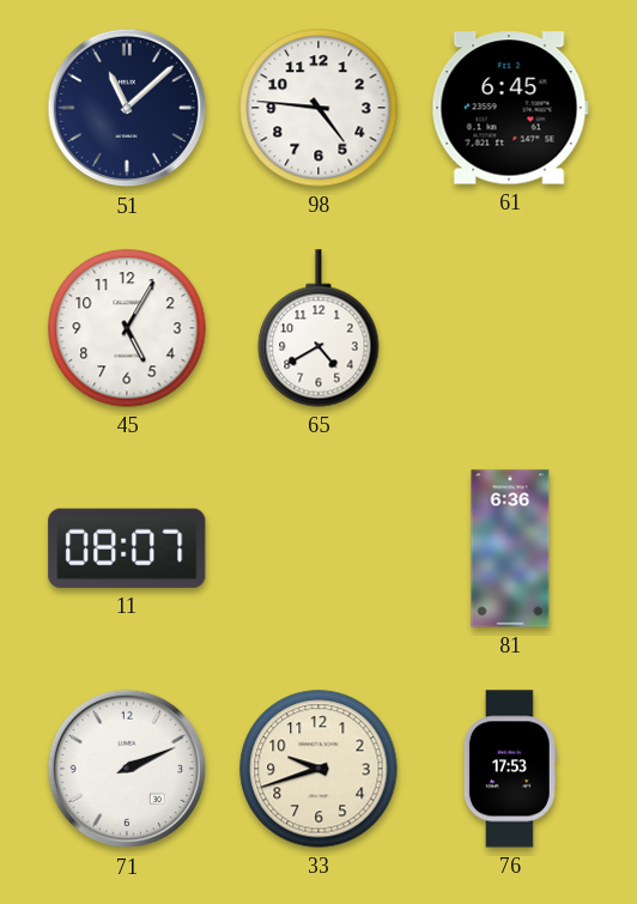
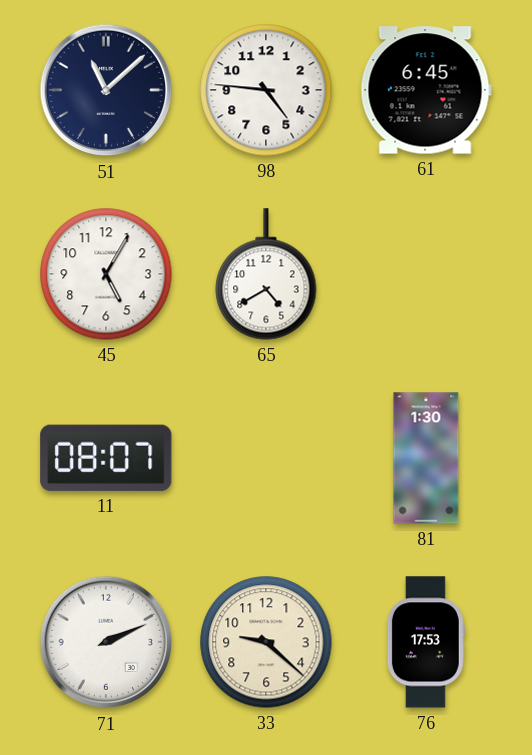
81: 6:36 -> 1:30
33: 9:42 -> 9:22
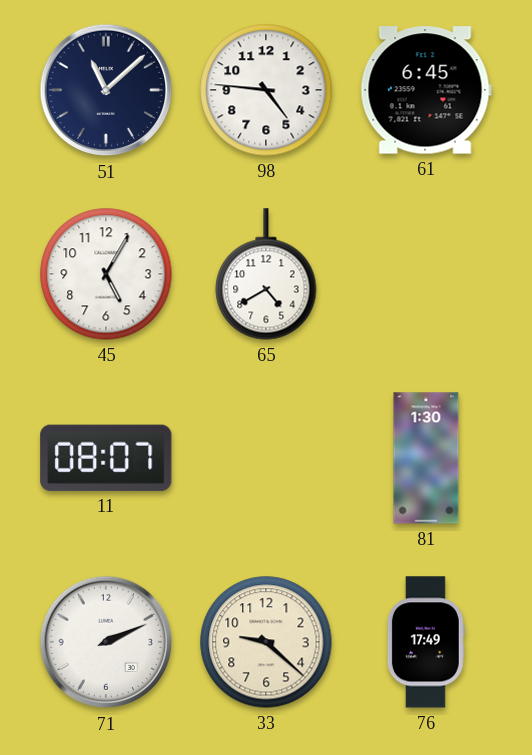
76: 17:53 -> 17:49
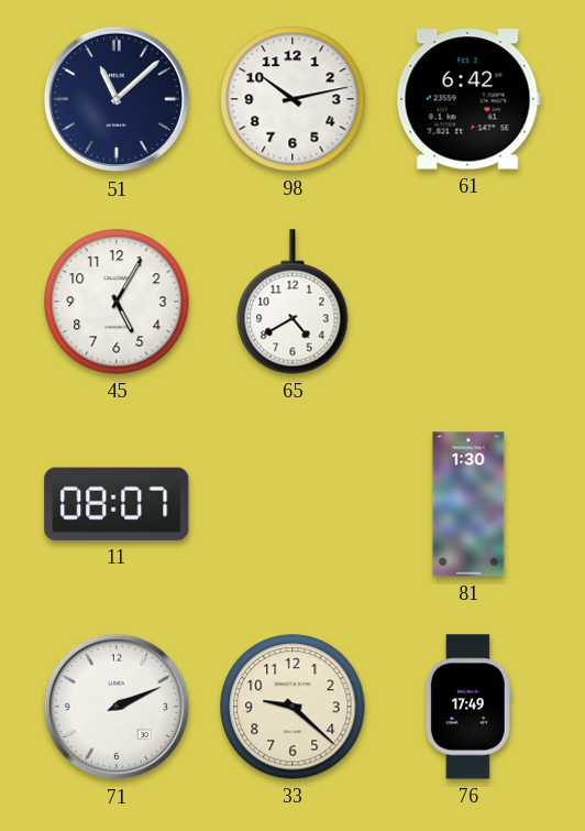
98: 4:46 -> 10:13
61: 6:45 -> 6:42
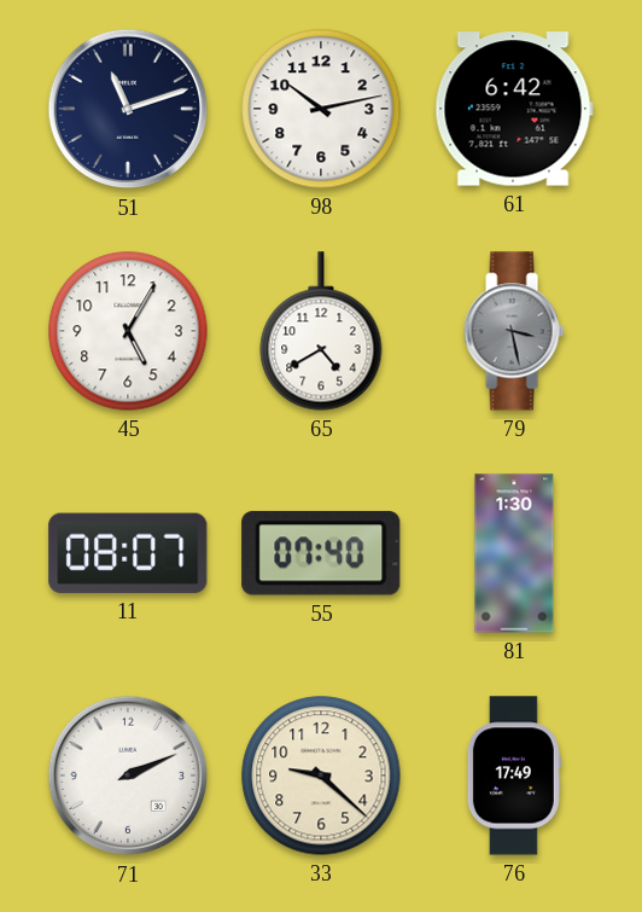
51: 11:08 -> 11:12
79: none -> 3:28
55: none -> 07:40
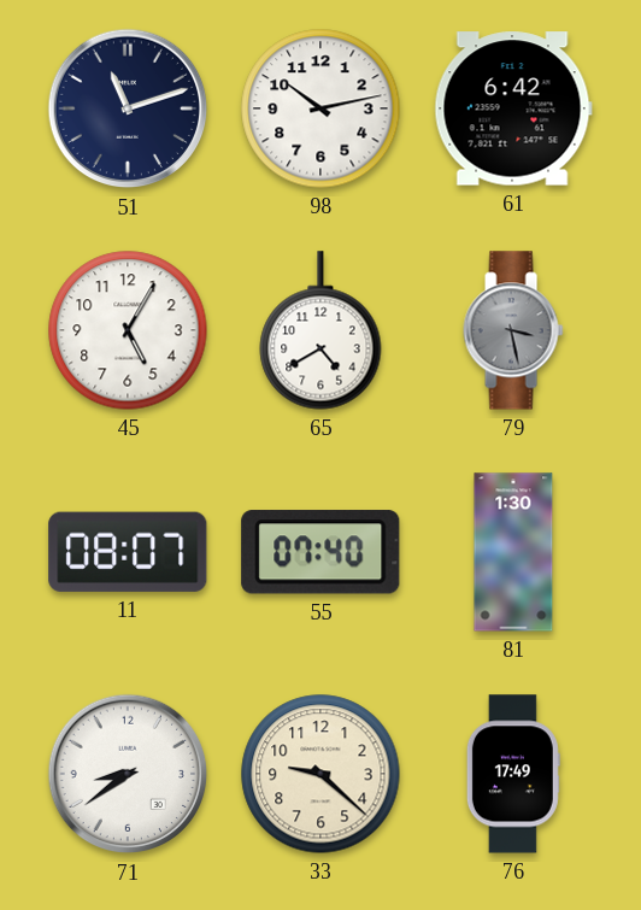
71: 2:11 -> 8:39
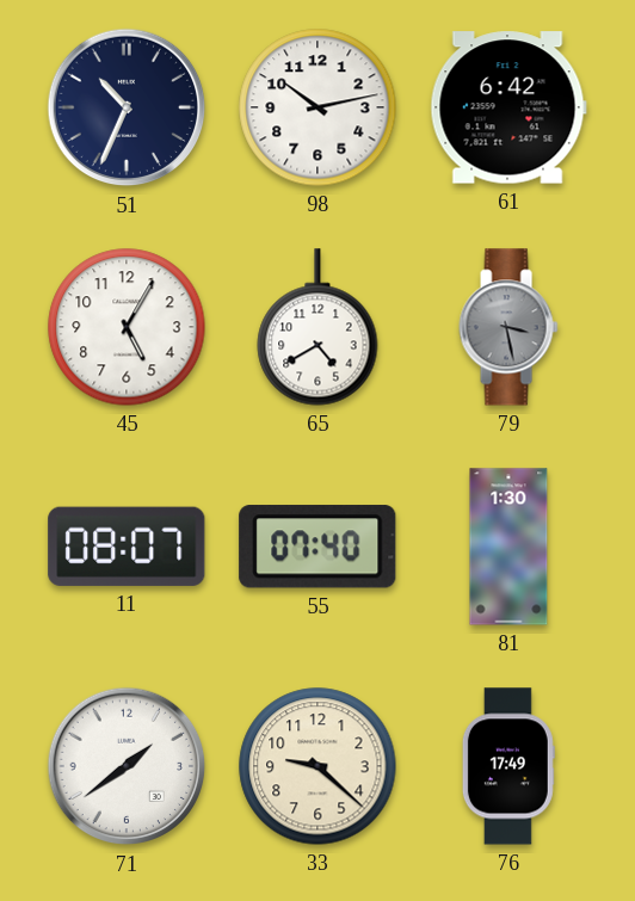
51: 11:12 -> 10:34
71: 8:39 -> 1:39
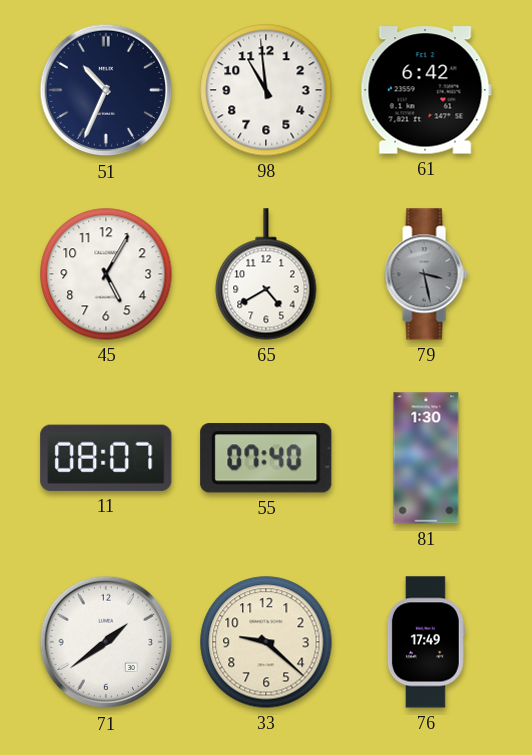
98: 10:13 -> 10:59
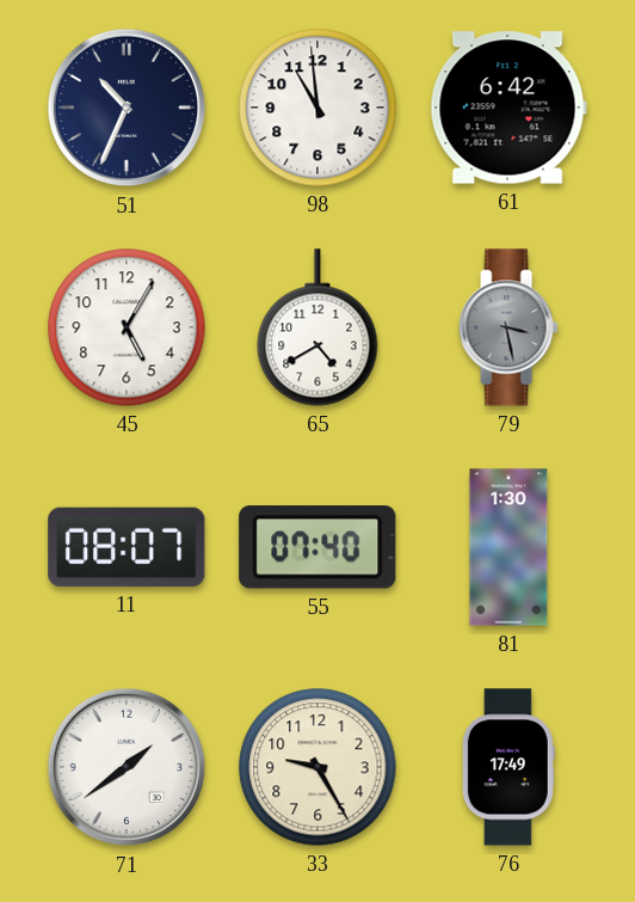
33: 9:22 -> 9:25
